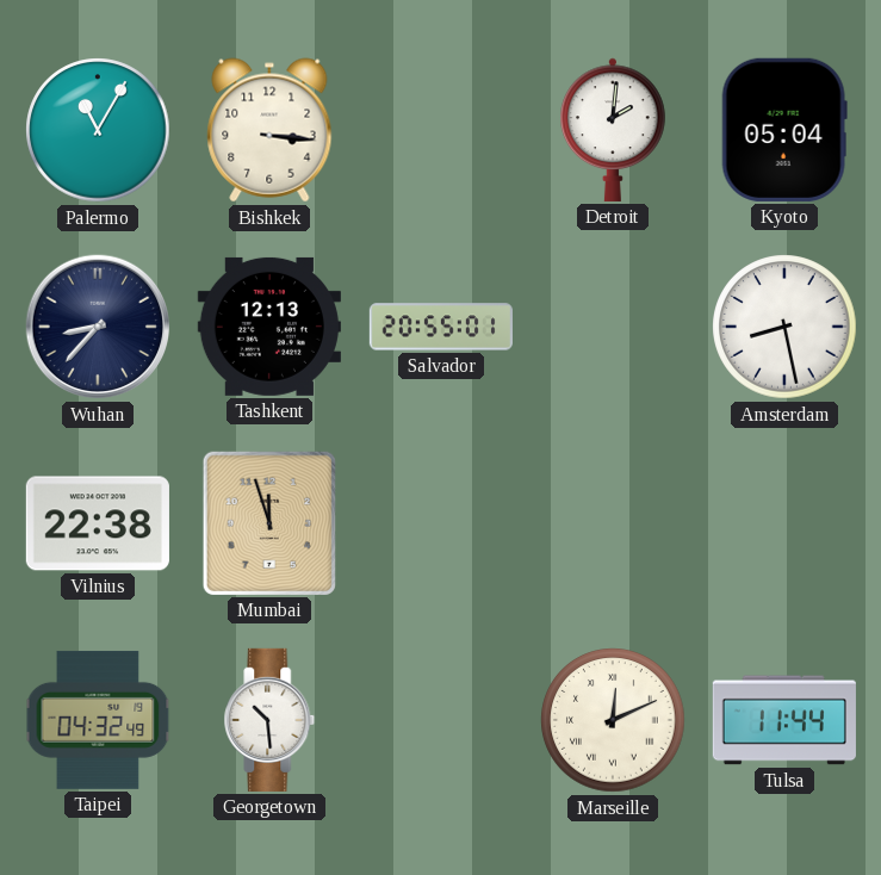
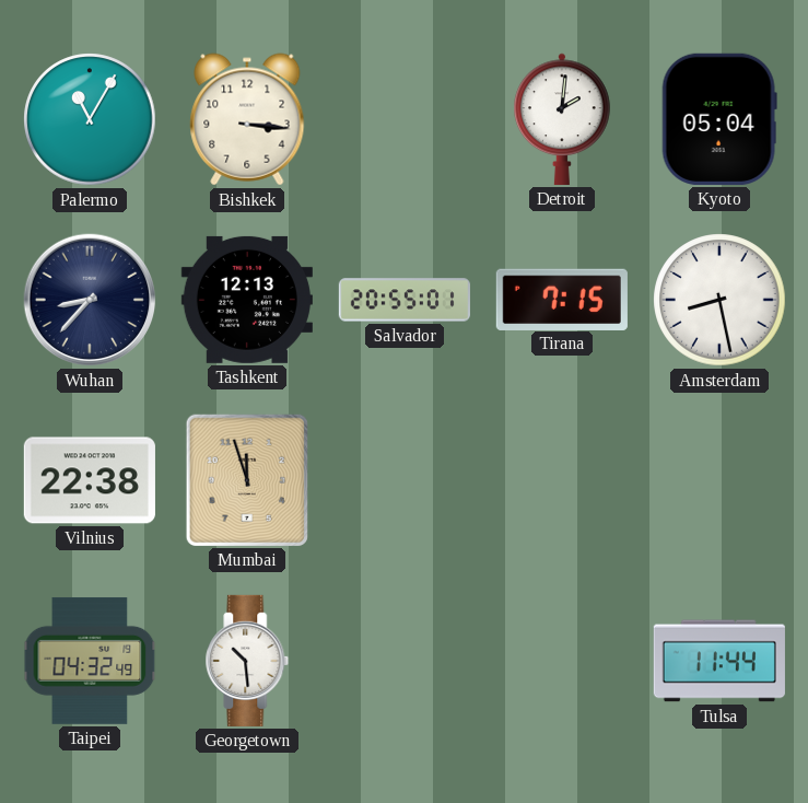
Tirana: none -> 7:15
Marseille: 12:11 -> none
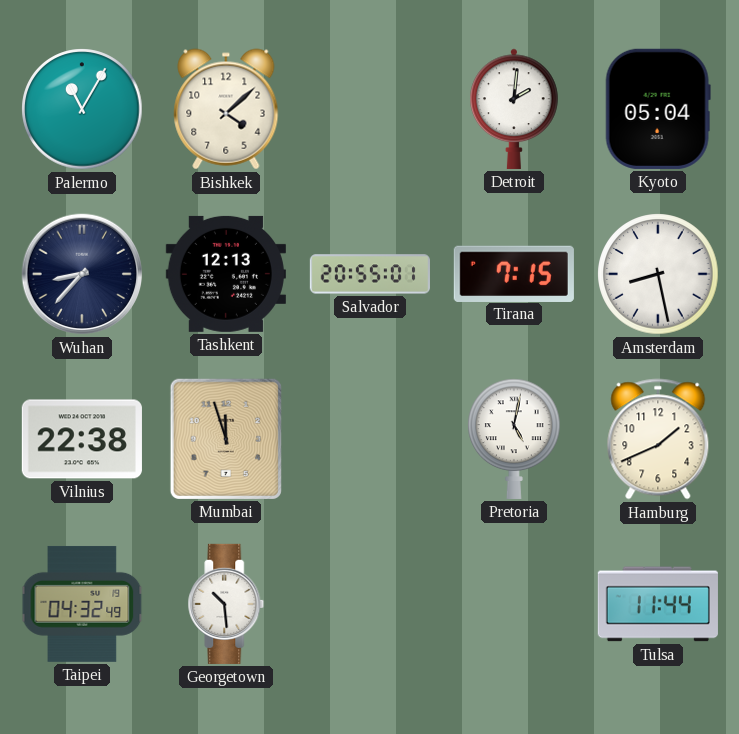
Bishkek: 3:16 -> 4:08
Pretoria: none -> 5:02
Hamburg: none -> 1:41
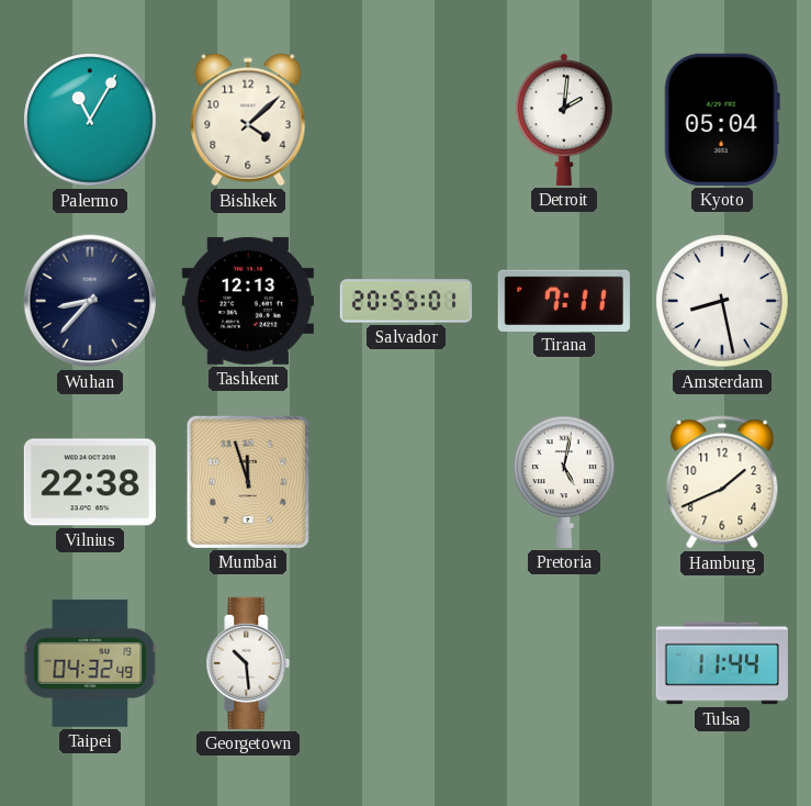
Tirana: 7:15 -> 7:11
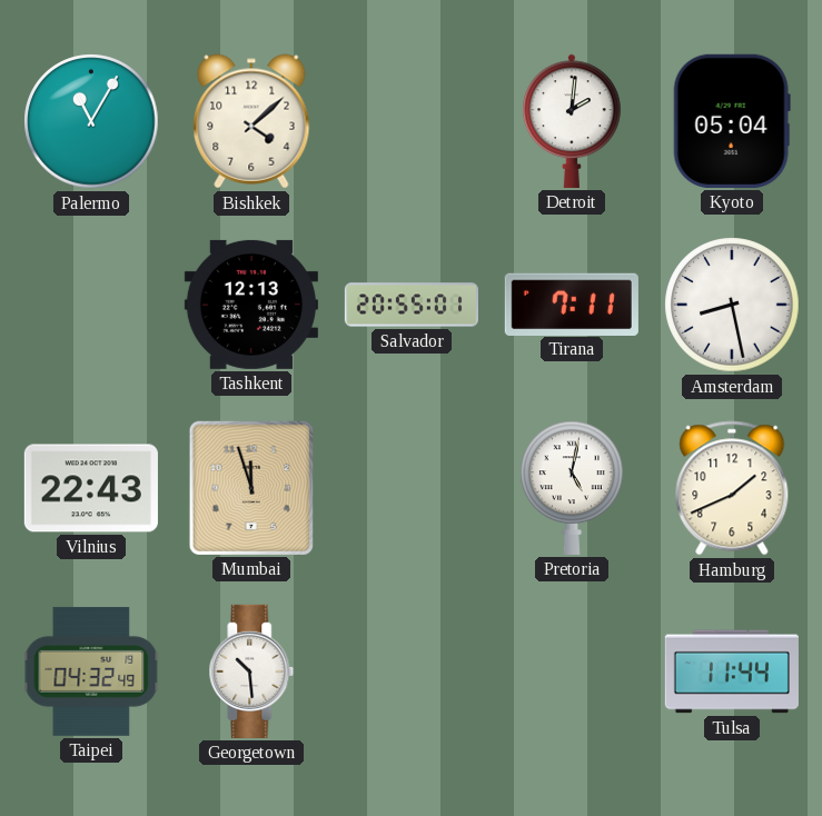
Wuhan: 8:37 -> none
Vilnius: 22:38 -> 22:43
